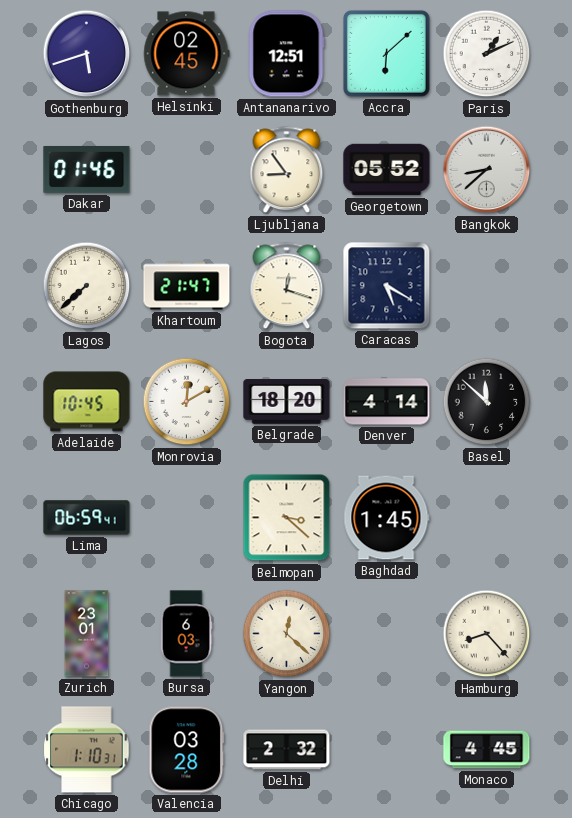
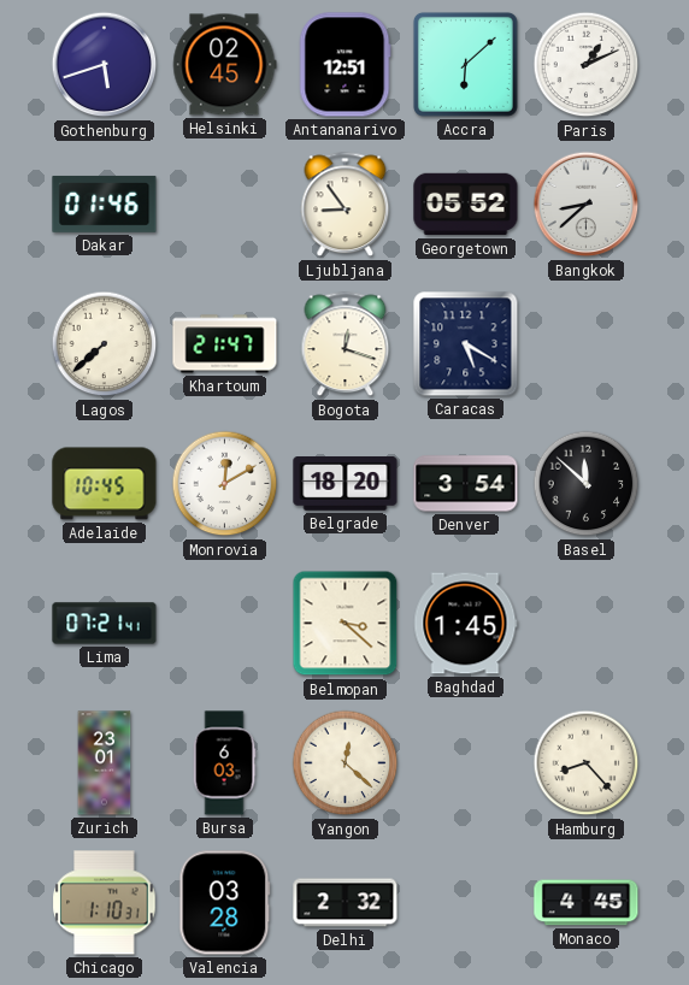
Denver: 4:14 -> 3:54
Lima: 06:59 -> 07:21
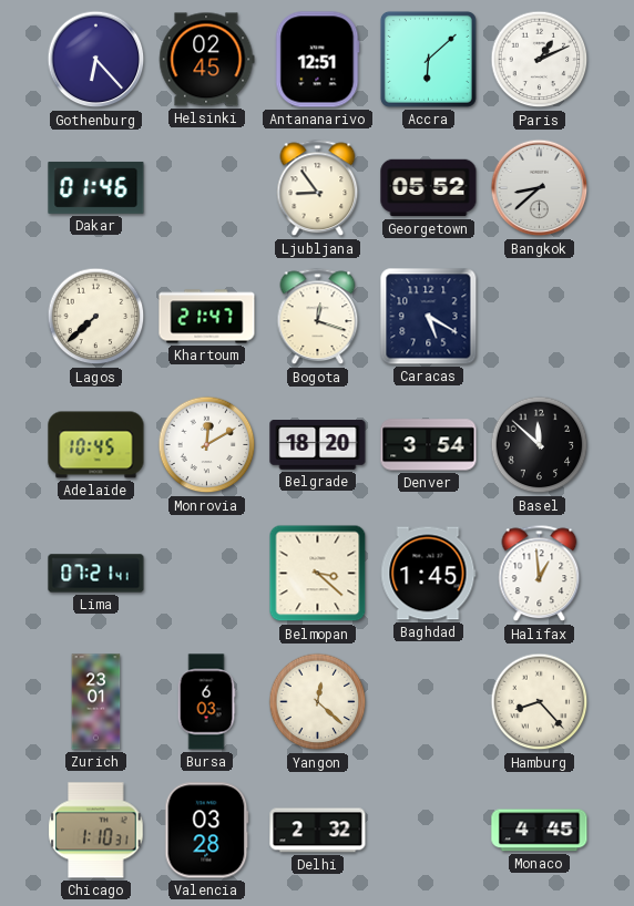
Gothenburg: 5:42 -> 6:23
Halifax: none -> 12:59
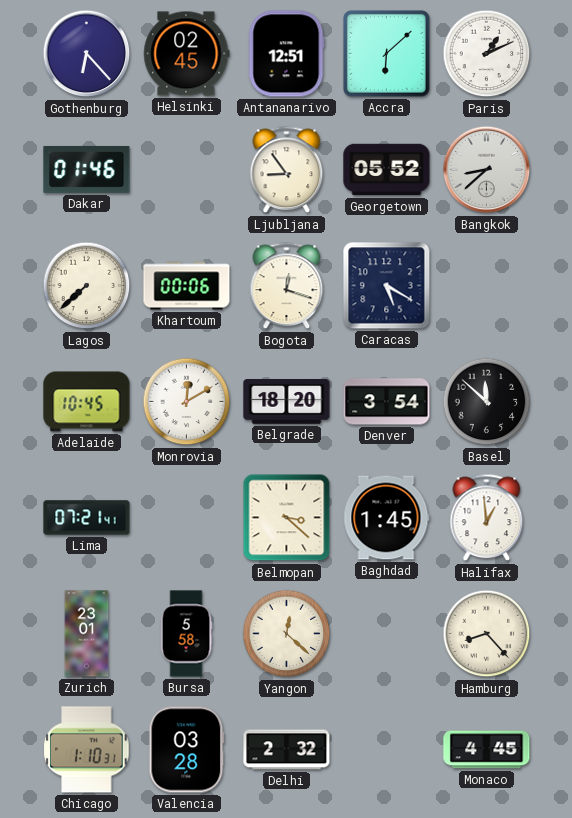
Khartoum: 21:47 -> 00:06
Bursa: 6:03 -> 5:58
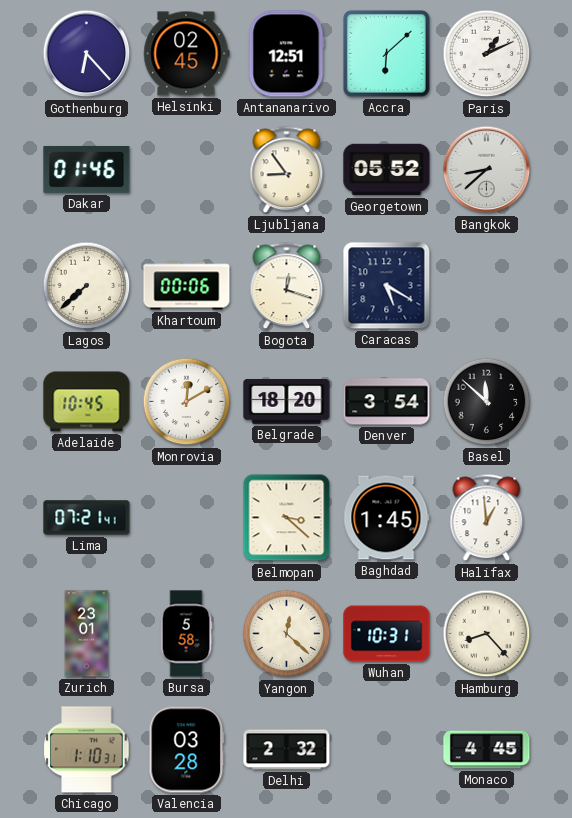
Wuhan: none -> 10:31
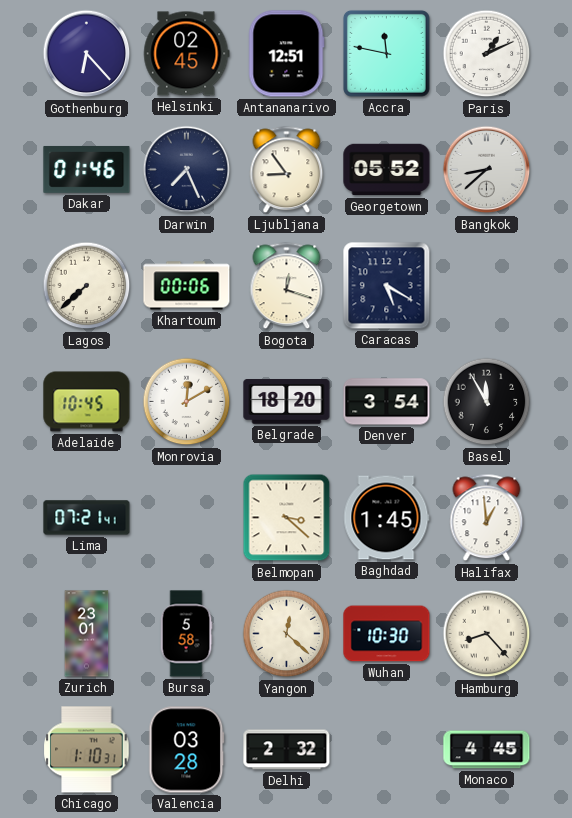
Accra: 6:08 -> 11:47
Darwin: none -> 7:26
Basel: 11:52 -> 11:55
Wuhan: 10:31 -> 10:30
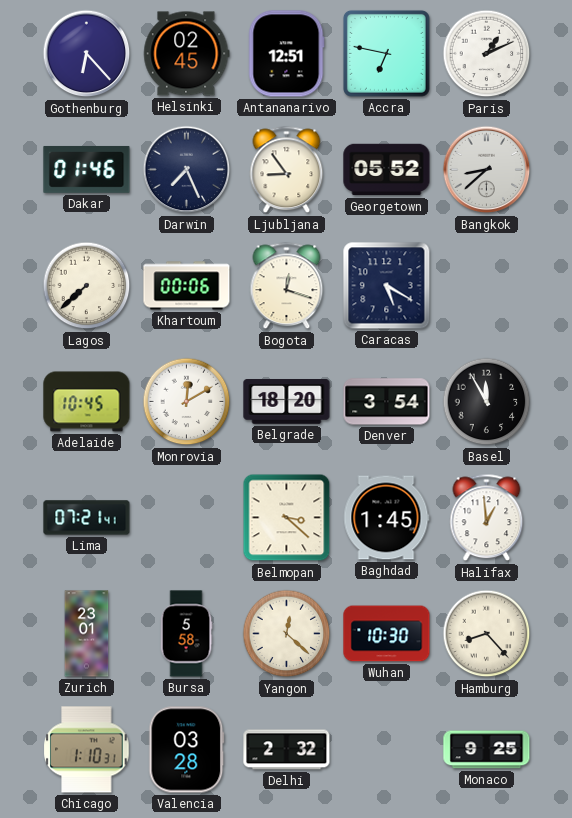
Accra: 11:47 -> 6:47
Monaco: 4:45 -> 9:25
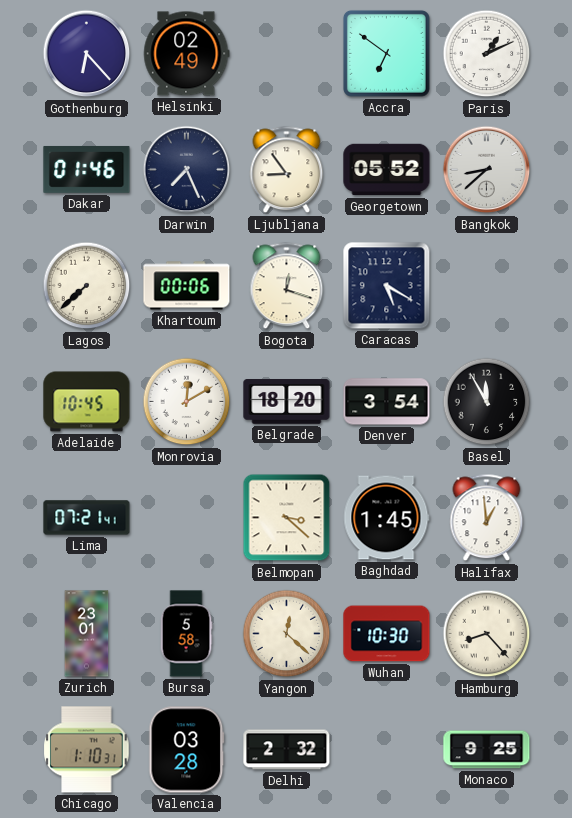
Helsinki: 02:45 -> 02:49
Antananarivo: 12:51 -> none
Accra: 6:47 -> 6:51
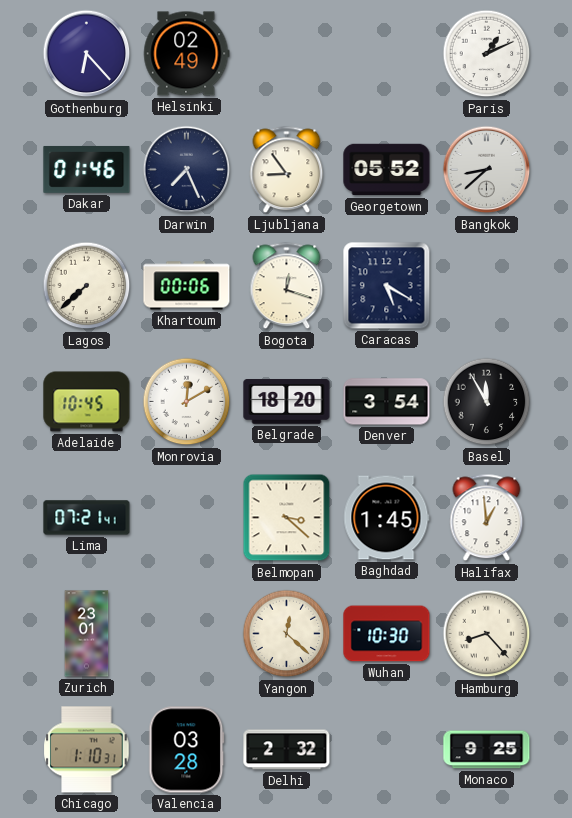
Accra: 6:51 -> none
Bursa: 5:58 -> none
